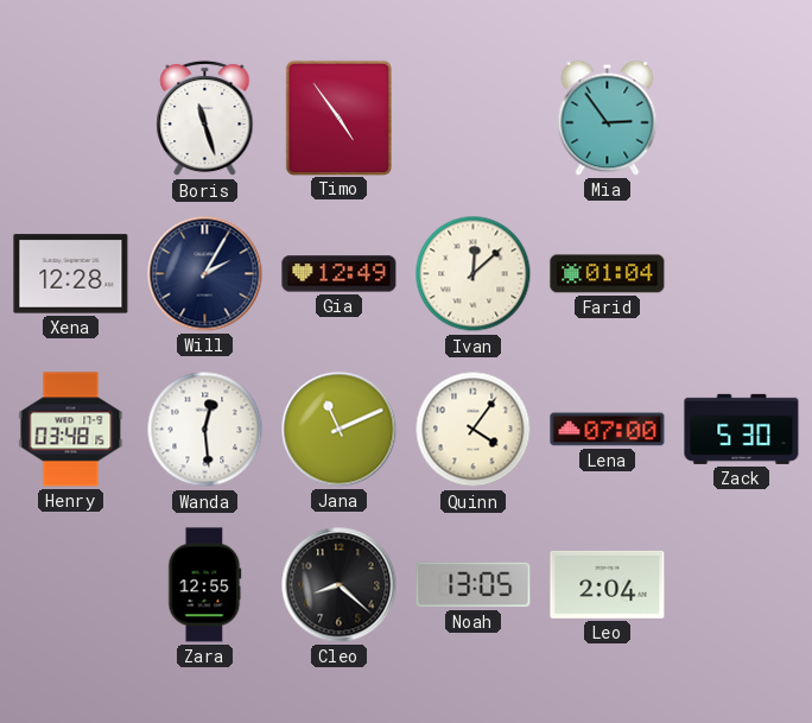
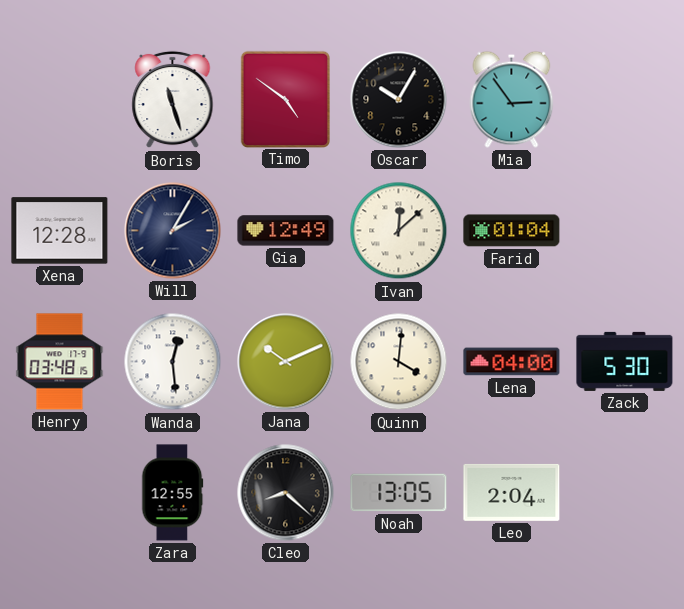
Timo: 4:54 -> 4:51
Oscar: none -> 10:05
Jana: 11:11 -> 10:11
Quinn: 4:06 -> 4:01
Lena: 07:00 -> 04:00
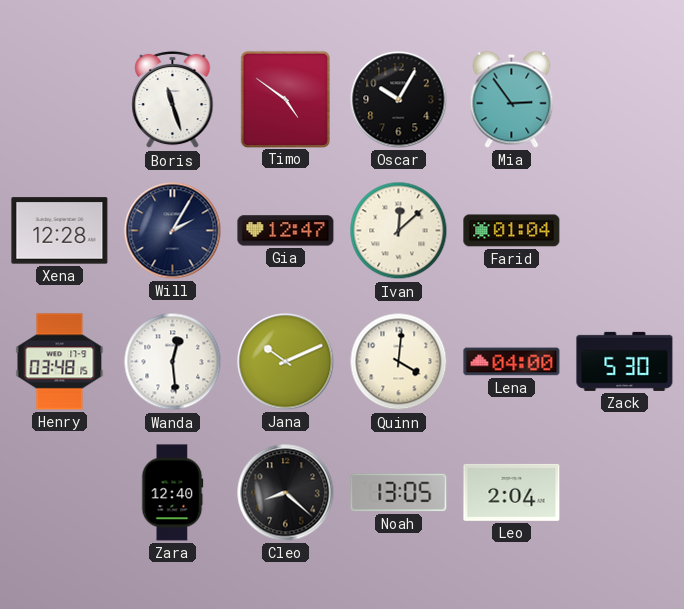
Gia: 12:49 -> 12:47
Zara: 12:55 -> 12:40
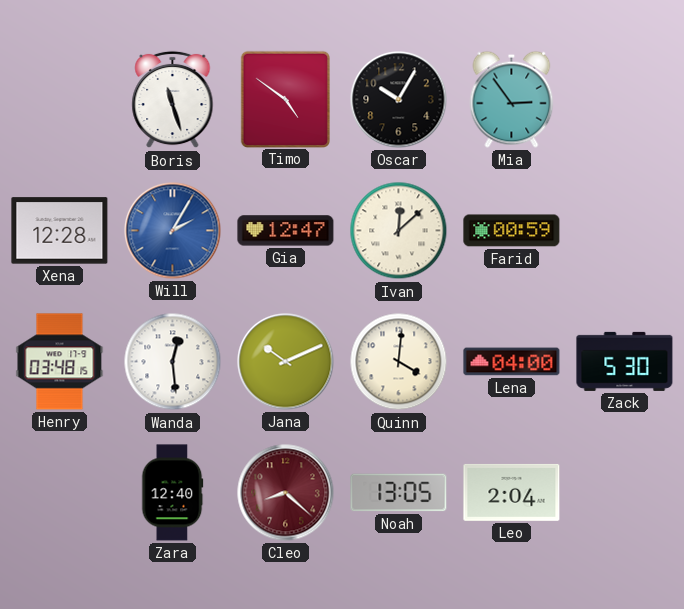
Will dial: navy -> blue
Farid: 01:04 -> 00:59
Cleo dial: black -> burgundy
